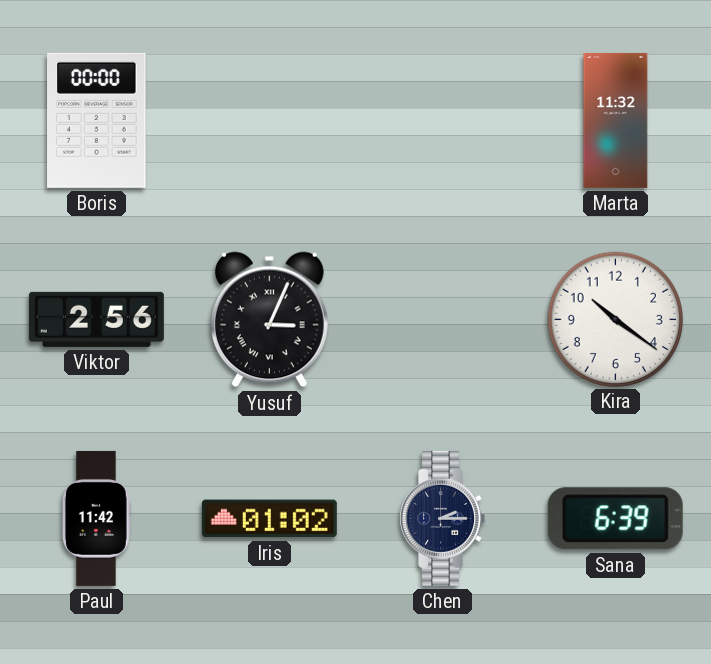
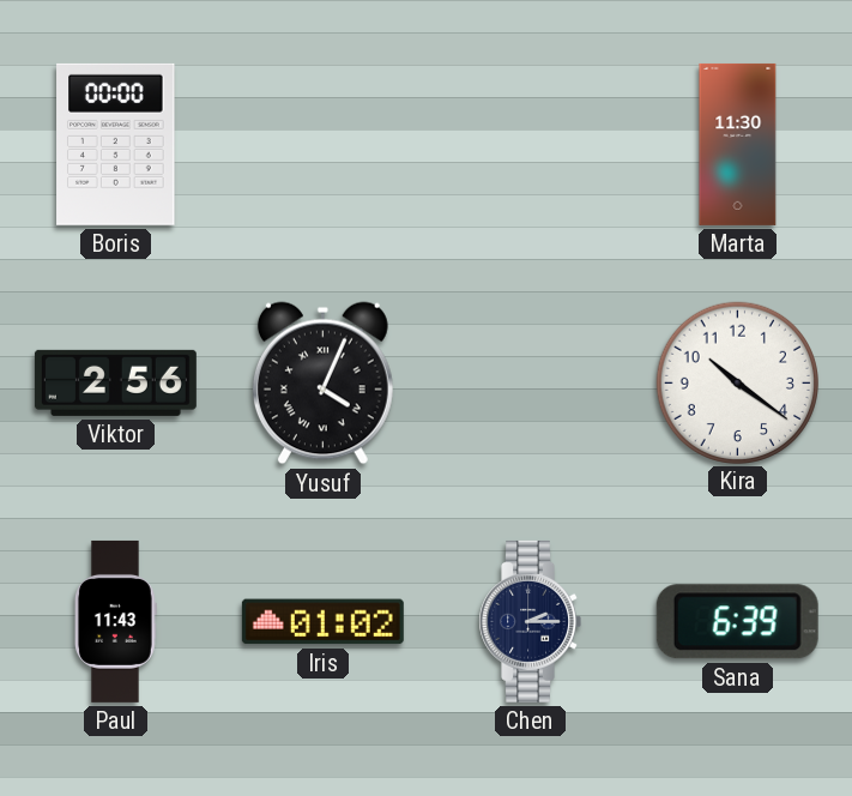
Marta: 11:32 -> 11:30
Yusuf: 3:04 -> 4:04
Paul: 11:42 -> 11:43
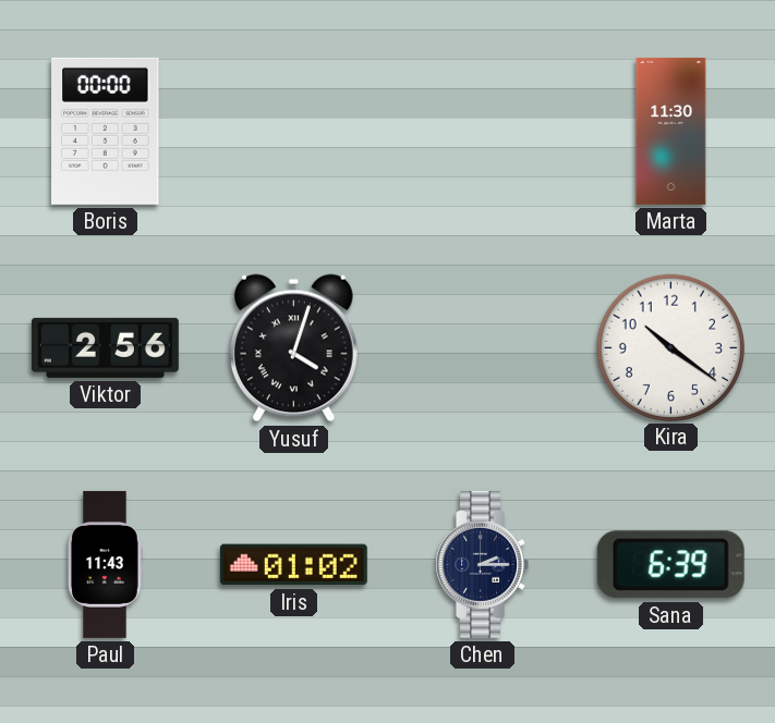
Yusuf: 4:04 -> 4:03
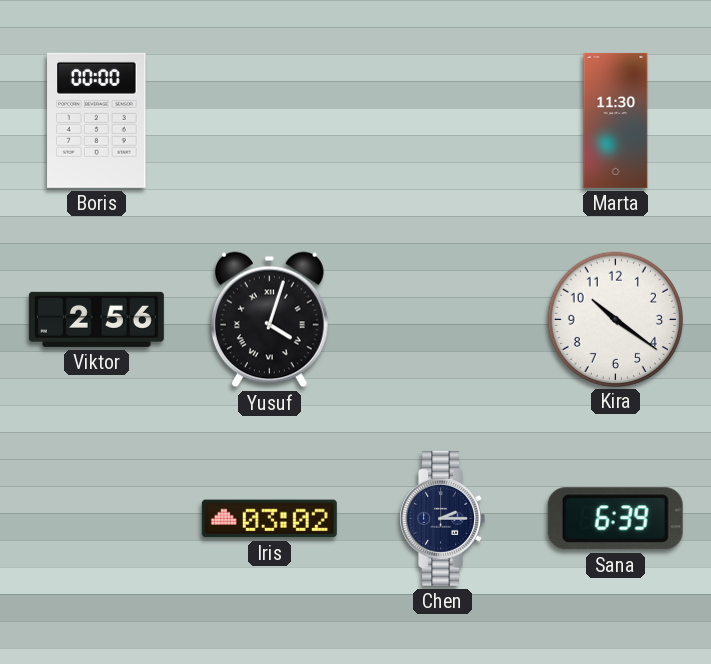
Paul: 11:43 -> none
Iris: 01:02 -> 03:02
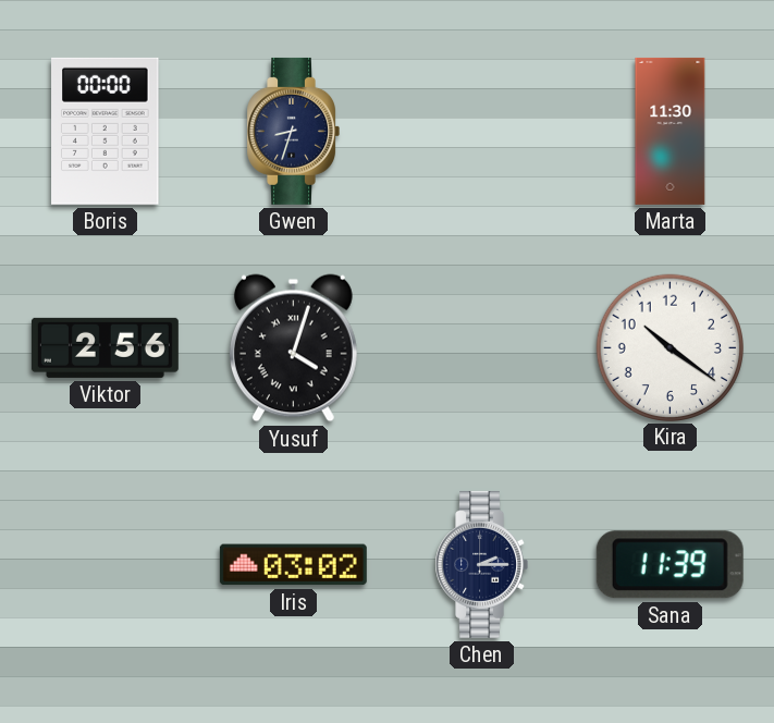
Gwen: none -> 8:33
Sana: 6:39 -> 11:39
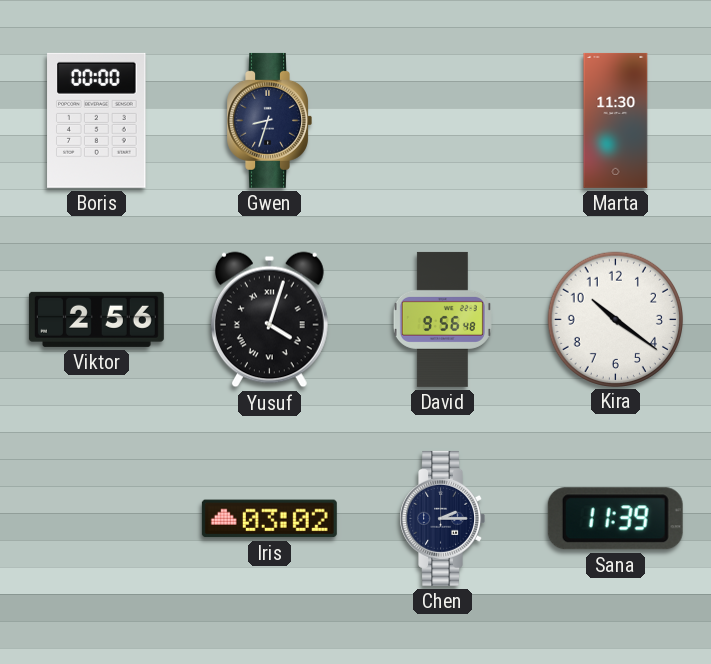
David: none -> 9:56
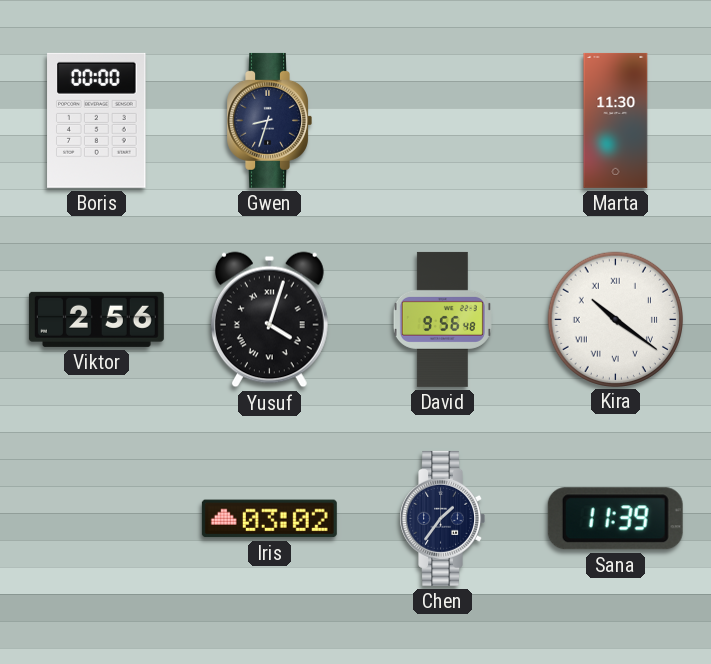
Kira numerals: Arabic -> Roman
Chen: 2:15 -> 1:36
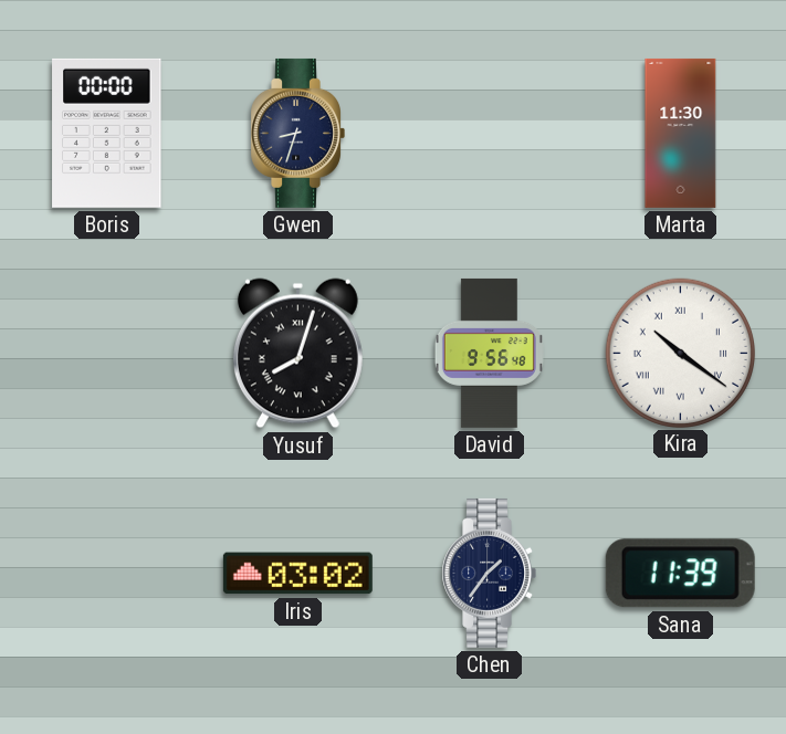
Viktor: 2:56 -> none
Yusuf: 4:03 -> 8:03
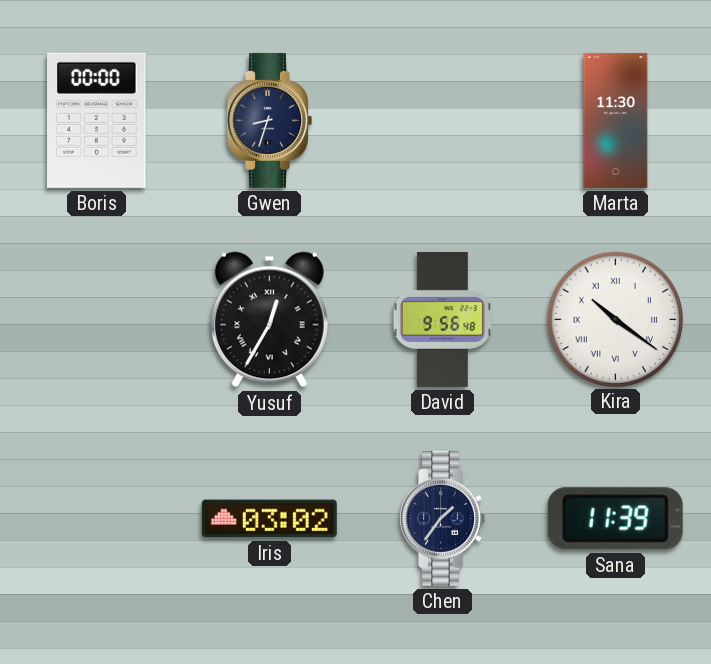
Yusuf: 8:03 -> 12:35
